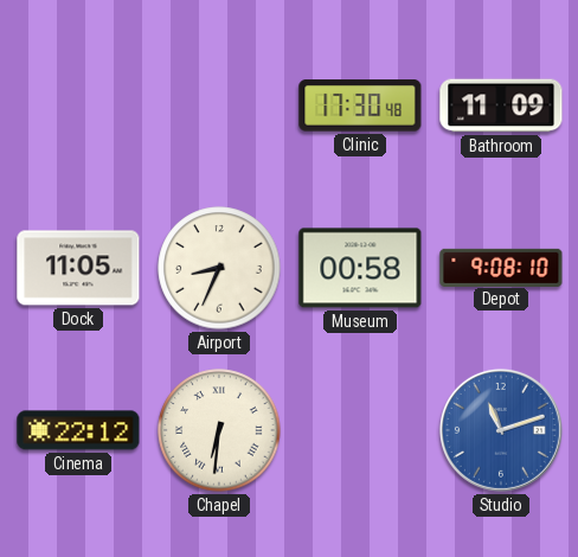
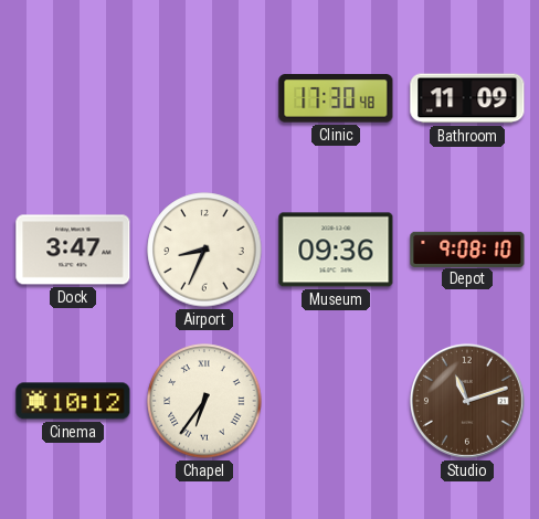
Dock: 11:05 -> 3:47
Museum: 00:58 -> 09:36
Cinema: 22:12 -> 10:12
Chapel: 6:31 -> 6:36
Studio dial: blue -> brown
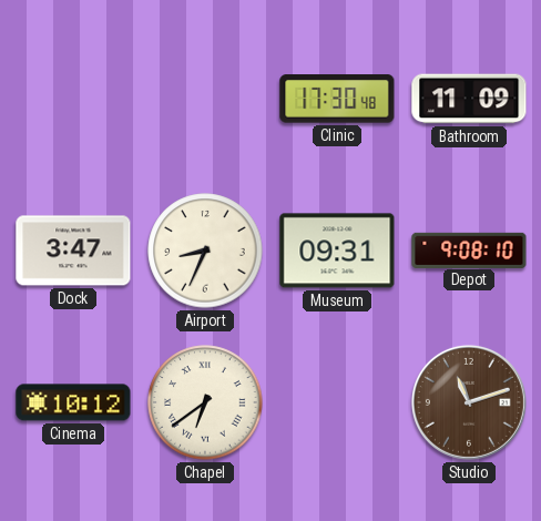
Museum: 09:36 -> 09:31
Chapel: 6:36 -> 6:39
